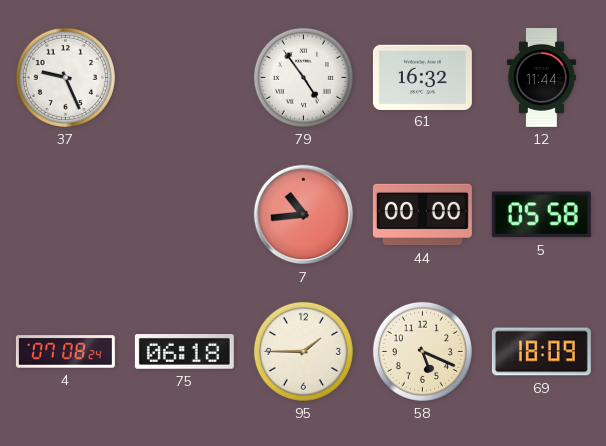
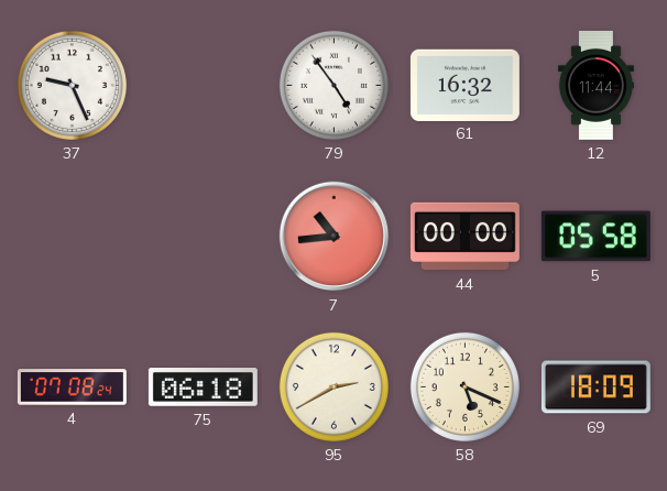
95: 1:45 -> 2:40
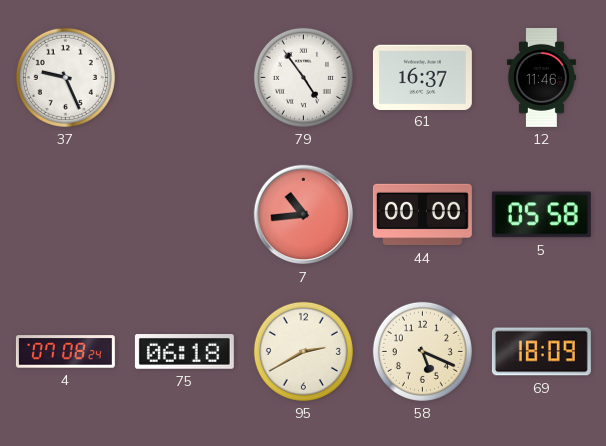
61: 16:32 -> 16:37
12: 11:44 -> 11:46
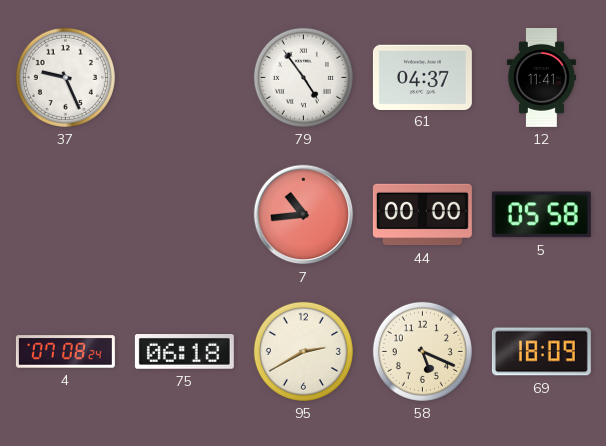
61: 16:37 -> 04:37
12: 11:46 -> 11:41
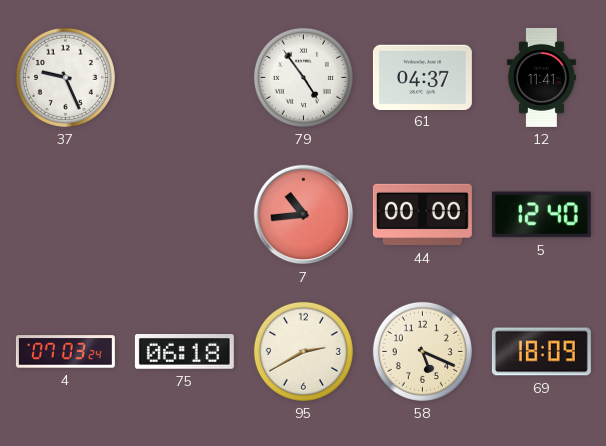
5: 05:58 -> 12:40
4: 07:08 -> 07:03
